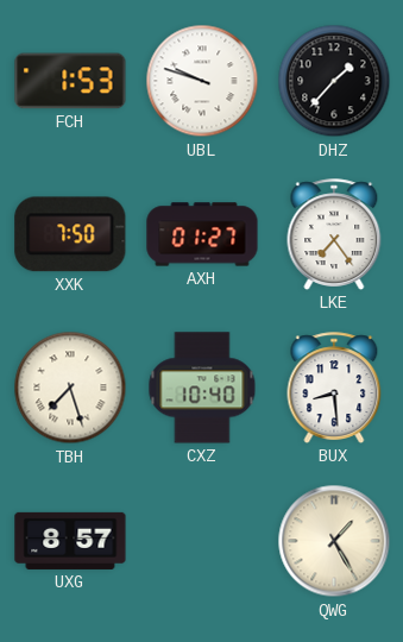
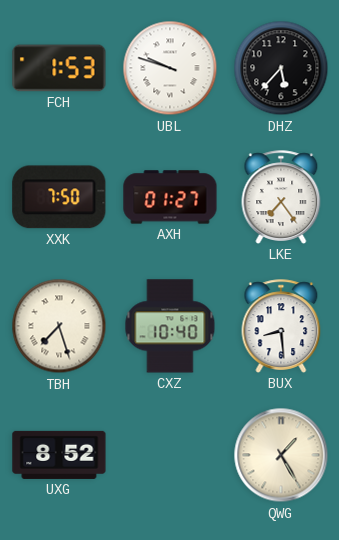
DHZ: 1:37 -> 5:37
UXG: 8:57 -> 8:52
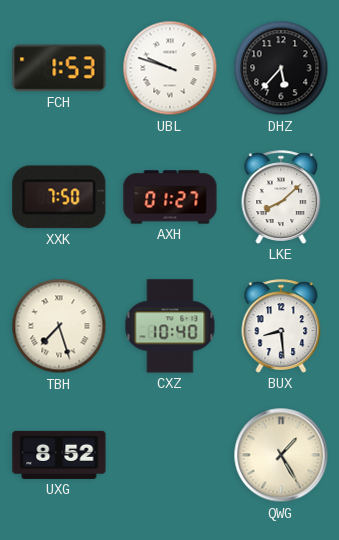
LKE: 7:24 -> 8:08
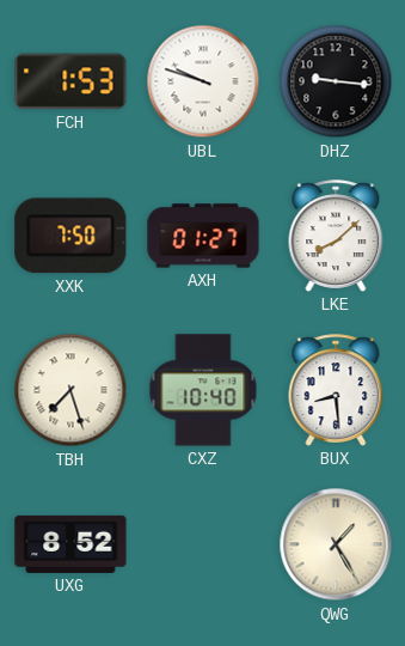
DHZ: 5:37 -> 9:16
